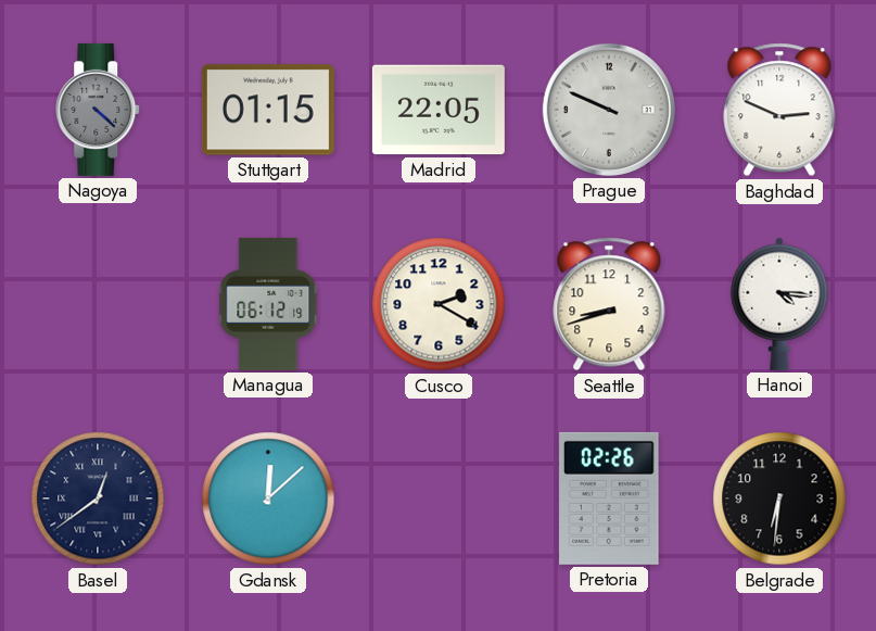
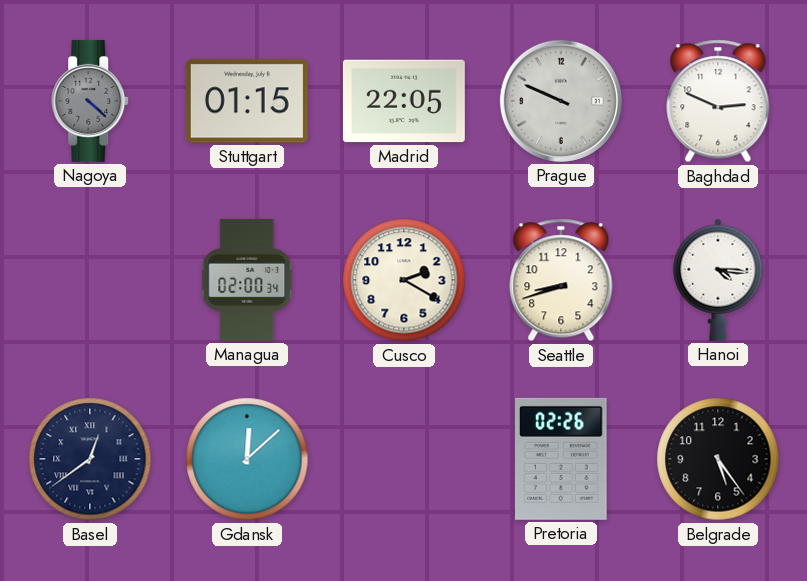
Managua: 06:12 -> 02:00
Belgrade: 6:31 -> 5:24
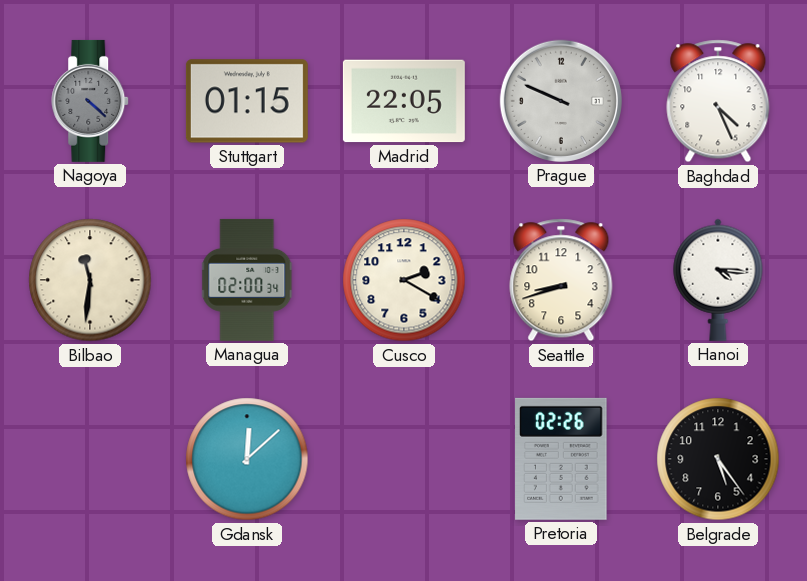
Baghdad: 2:49 -> 4:26
Bilbao: none -> 11:31
Basel: 12:39 -> none
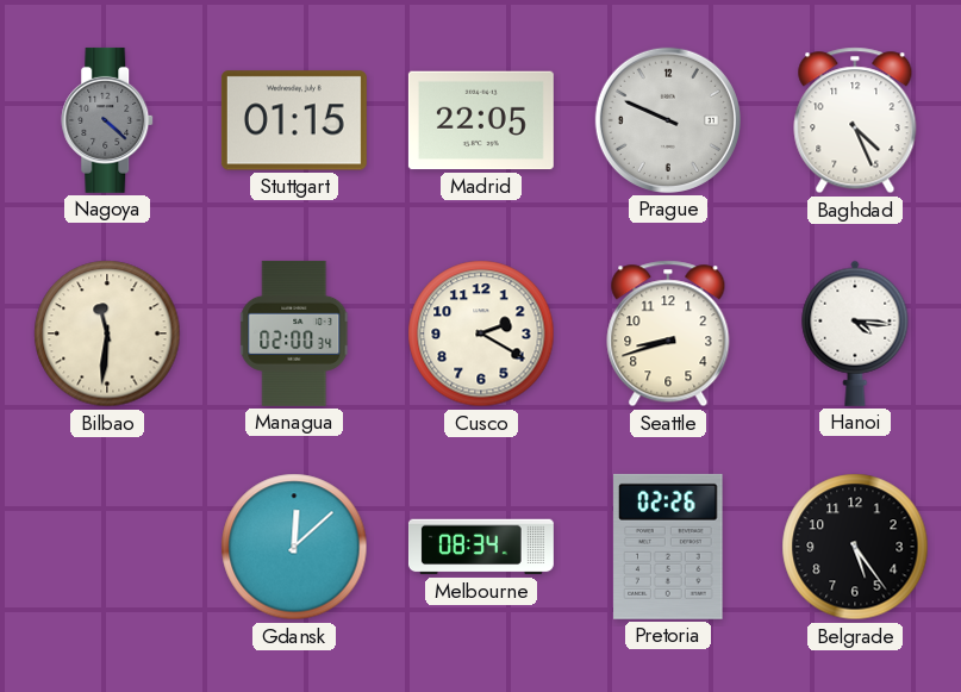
Melbourne: none -> 08:34
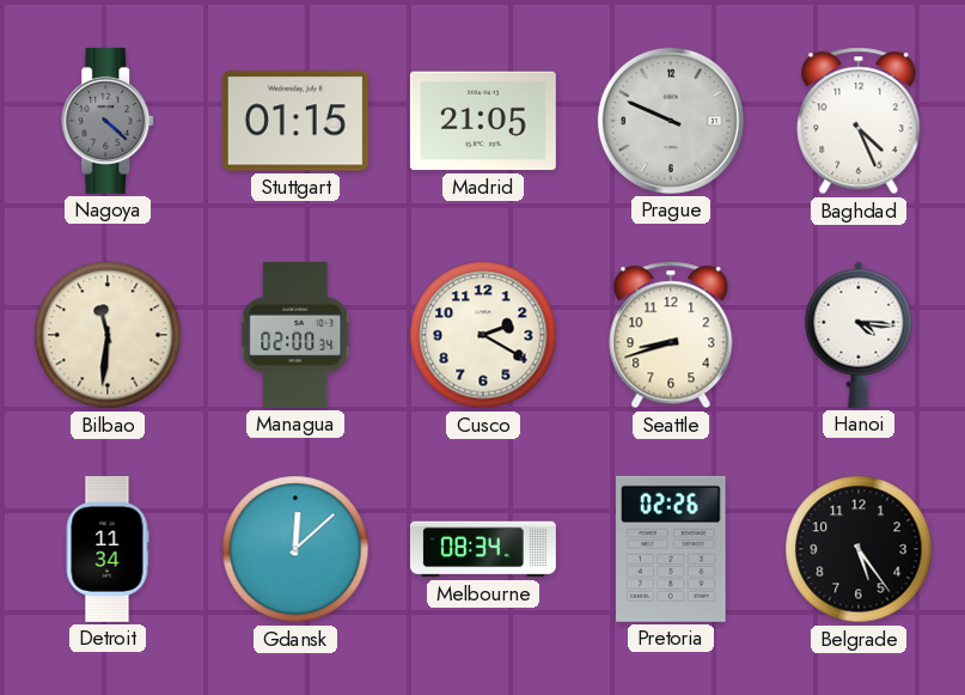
Madrid: 22:05 -> 21:05
Detroit: none -> 11:34
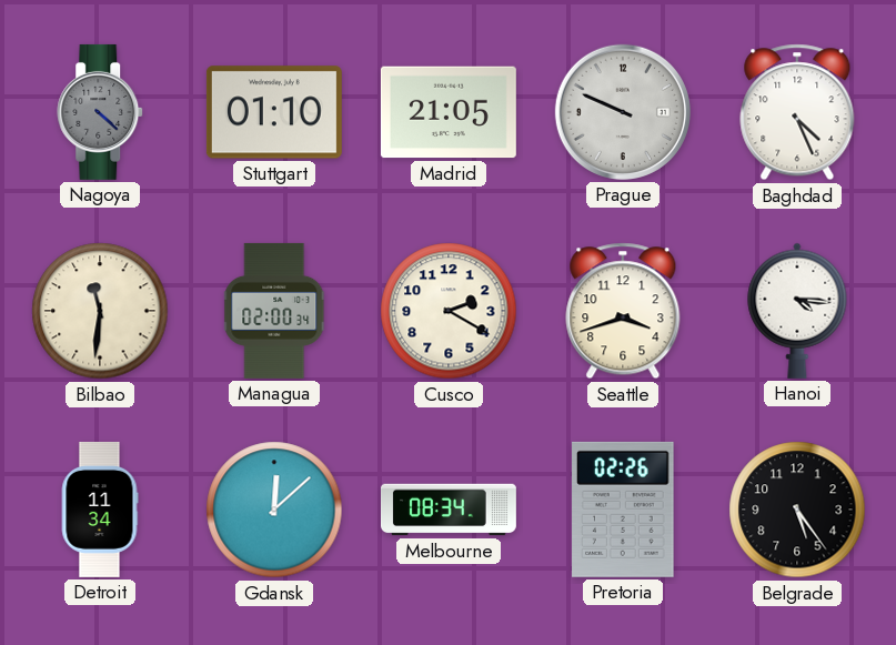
Stuttgart: 01:15 -> 01:10
Seattle: 8:42 -> 3:42
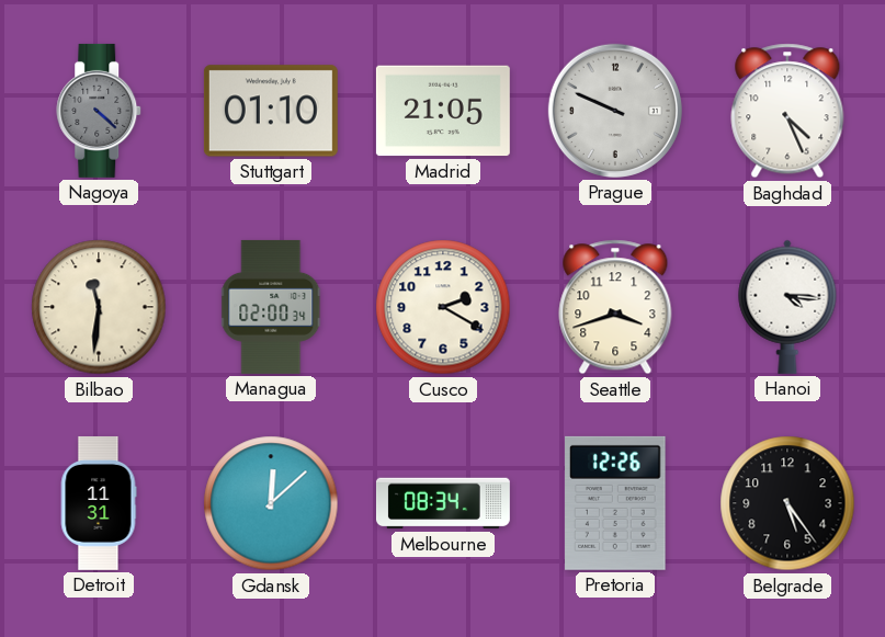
Detroit: 11:34 -> 11:31
Pretoria: 02:26 -> 12:26
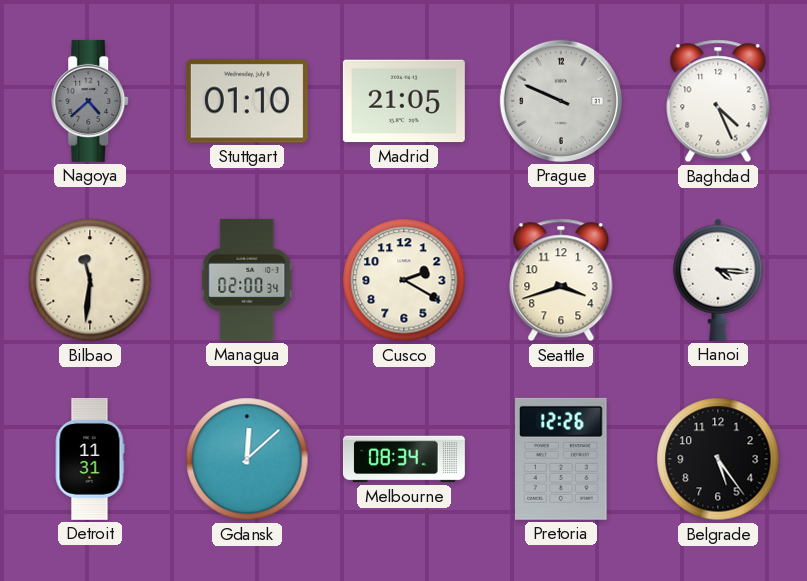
Nagoya: 4:22 -> 4:38
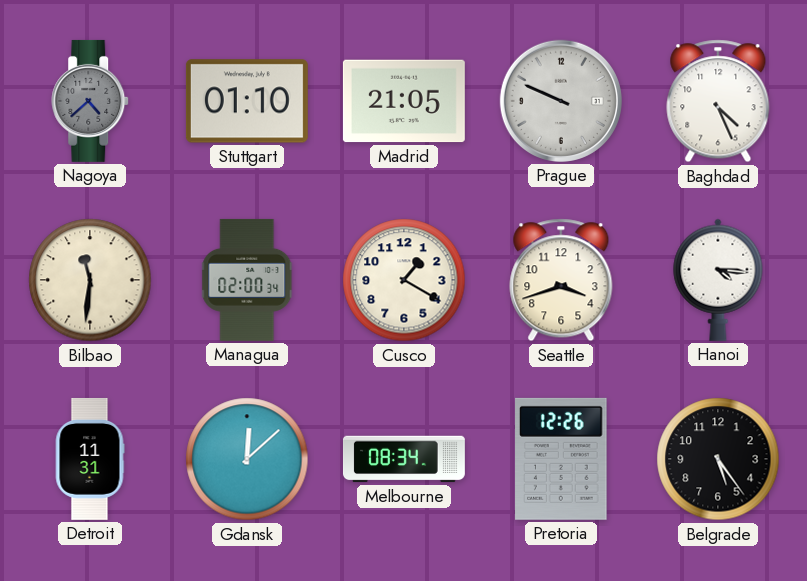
Cusco: 2:20 -> 1:20
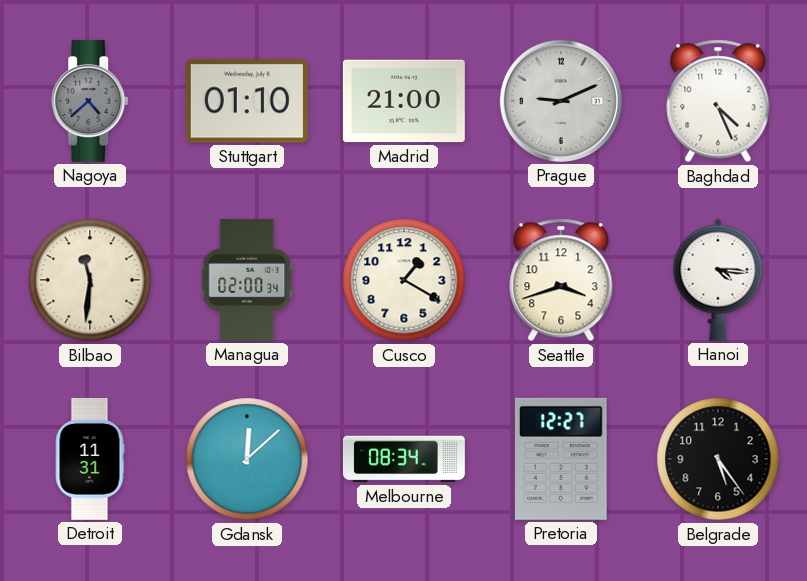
Madrid: 21:05 -> 21:00
Prague: 9:49 -> 9:11
Pretoria: 12:26 -> 12:27
